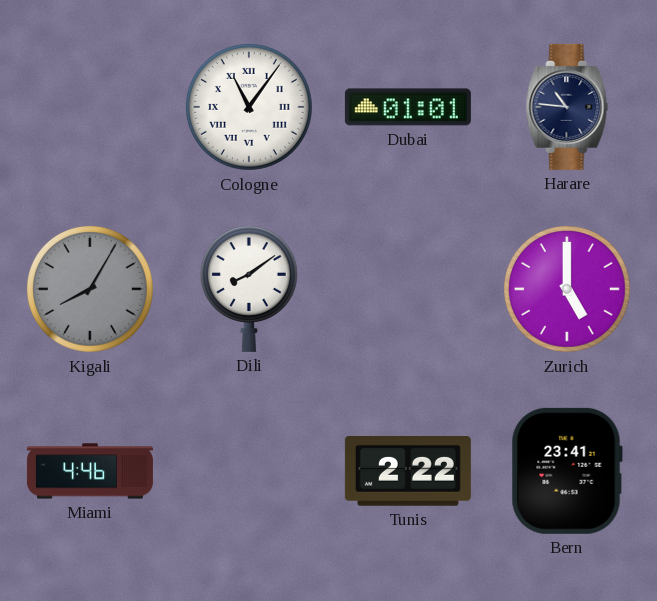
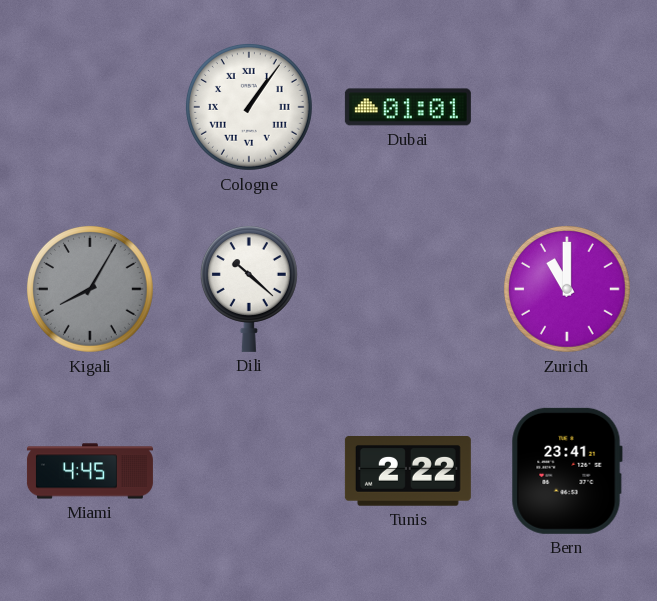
Cologne: 11:06 -> 1:06
Harare: 10:46 -> none
Dili: 8:09 -> 10:22
Zurich: 5:00 -> 11:00
Miami: 4:46 -> 4:45
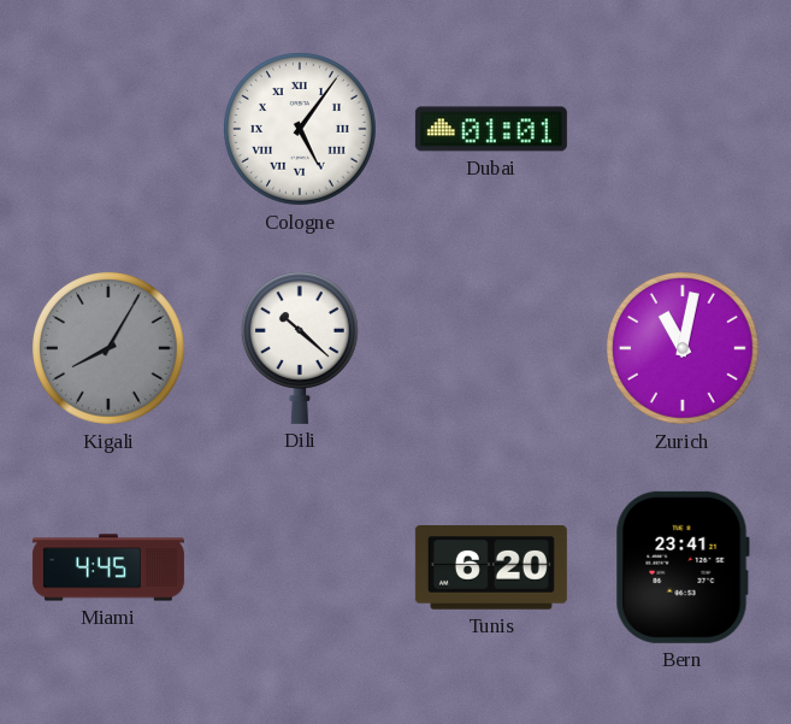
Cologne: 1:06 -> 5:06
Zurich: 11:00 -> 11:02
Tunis: 2:22 -> 6:20
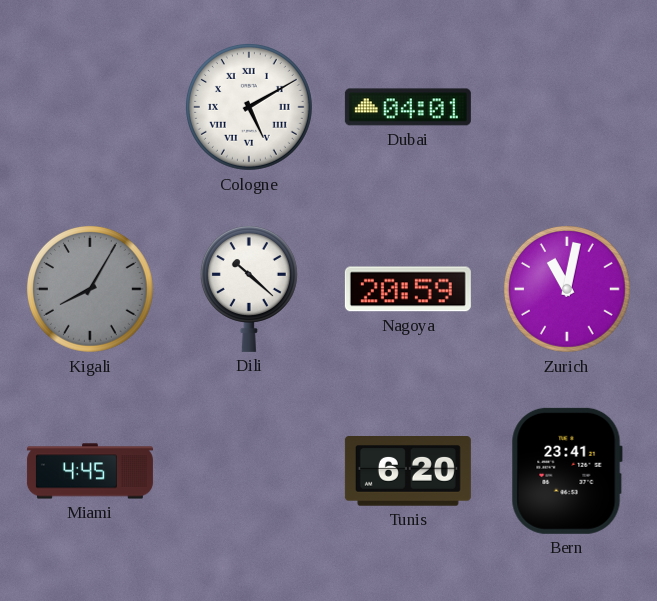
Cologne: 5:06 -> 5:10
Dubai: 01:01 -> 04:01
Nagoya: none -> 20:59
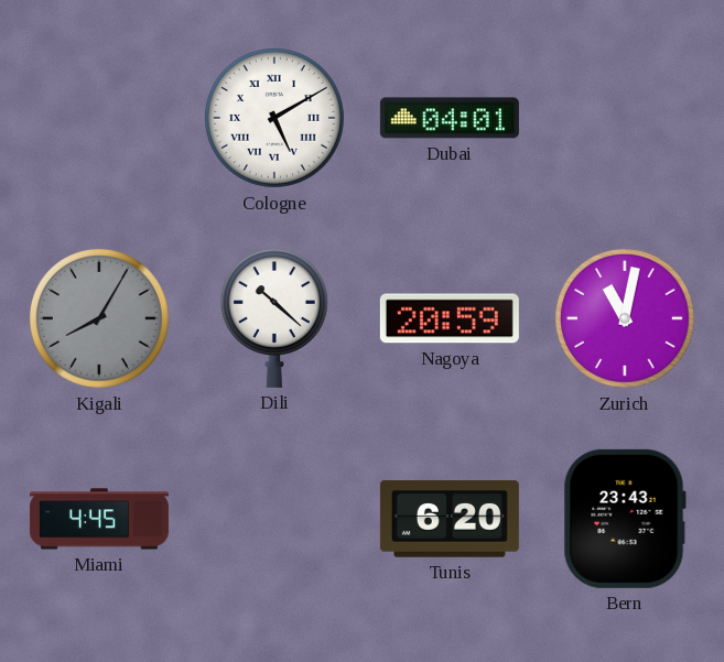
Bern: 23:41 -> 23:43
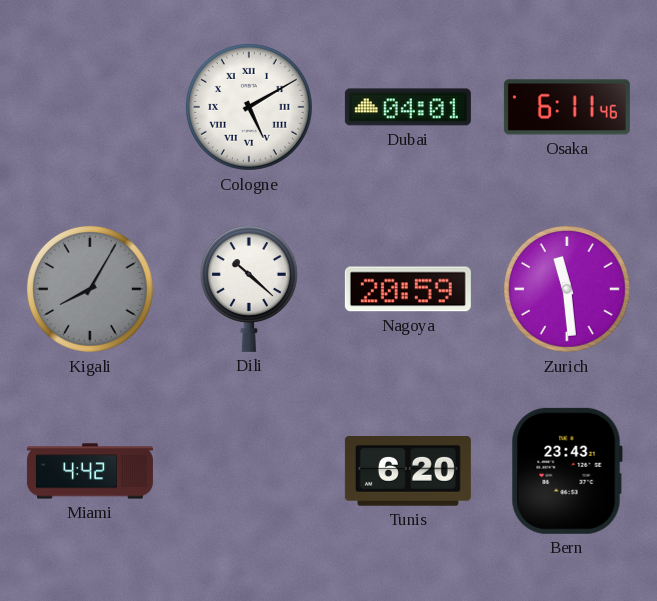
Osaka: none -> 6:11
Zurich: 11:02 -> 11:29
Miami: 4:45 -> 4:42
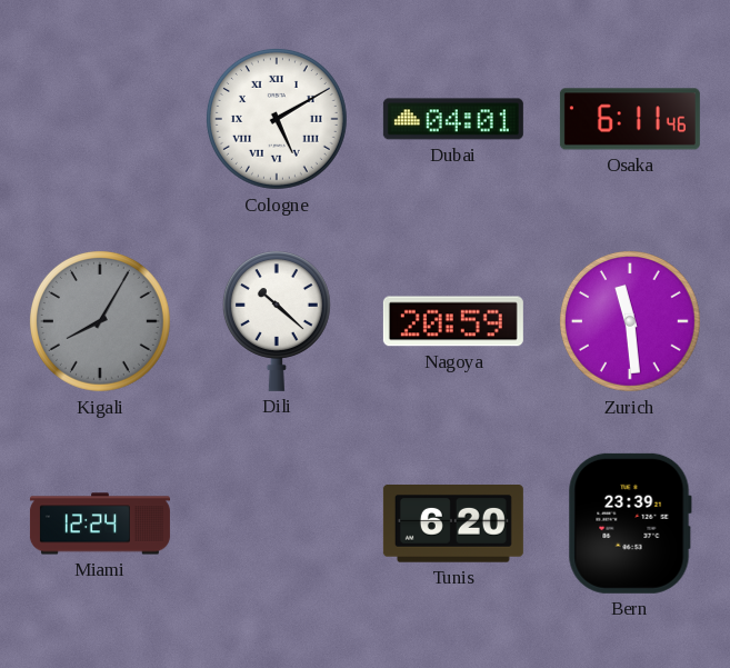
Miami: 4:42 -> 12:24
Bern: 23:43 -> 23:39
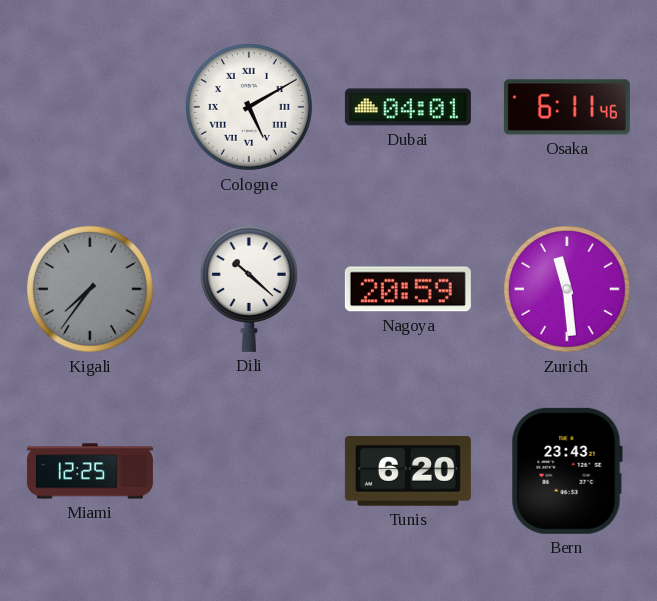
Kigali: 8:05 -> 7:36
Miami: 12:24 -> 12:25
Bern: 23:39 -> 23:43
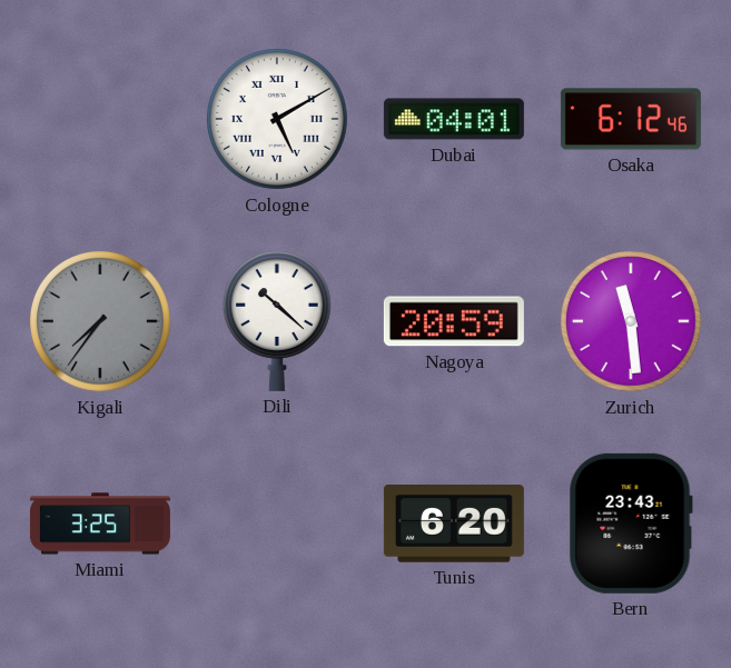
Osaka: 6:11 -> 6:12
Miami: 12:25 -> 3:25
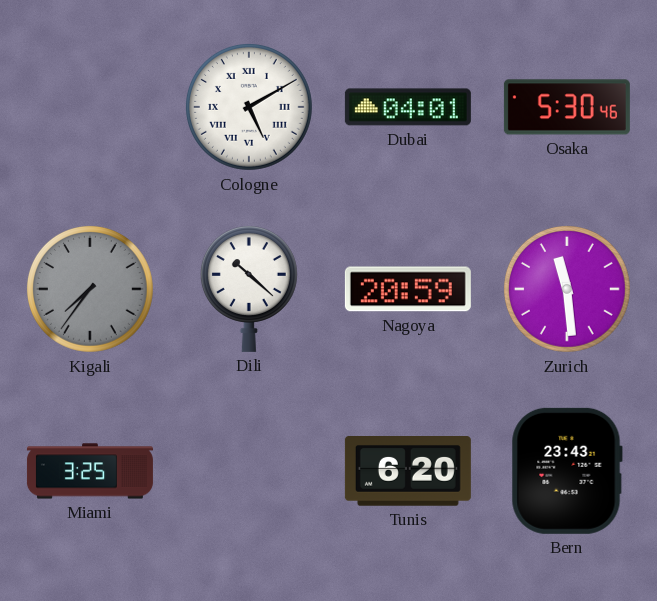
Osaka: 6:12 -> 5:30
